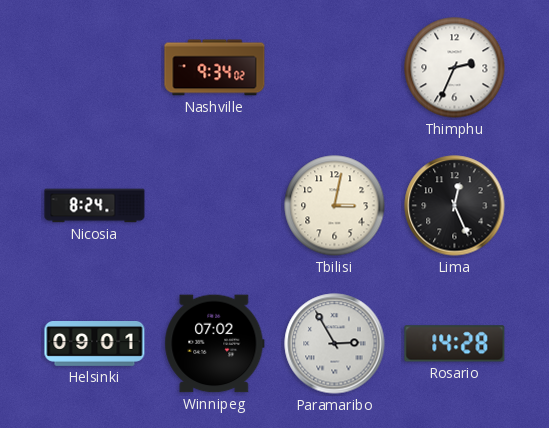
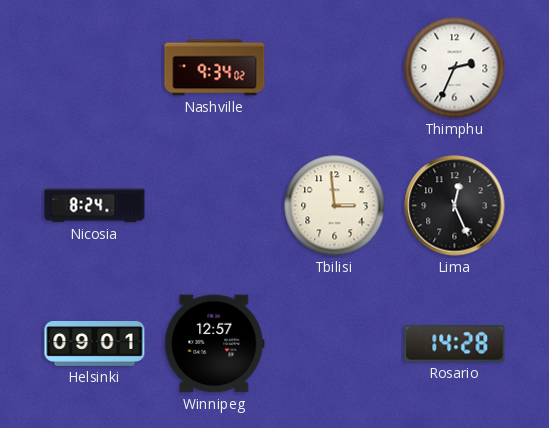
Tbilisi: 3:02 -> 2:59
Winnipeg: 07:02 -> 12:57
Paramaribo: 2:55 -> none
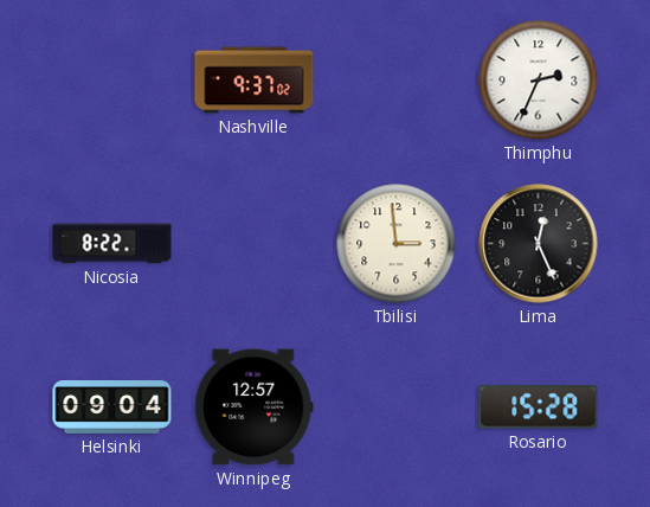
Nashville: 9:34 -> 9:37
Nicosia: 8:24 -> 8:22
Helsinki: 09:01 -> 09:04
Rosario: 14:28 -> 15:28
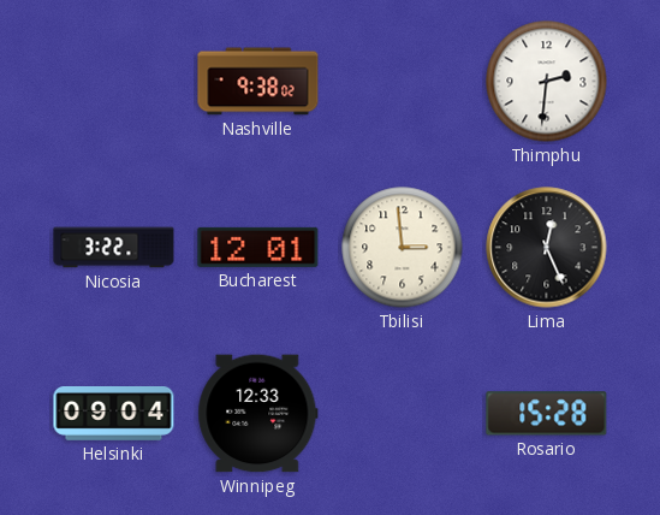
Nashville: 9:37 -> 9:38
Thimphu: 2:34 -> 2:31
Nicosia: 8:22 -> 3:22
Bucharest: none -> 12:01
Winnipeg: 12:57 -> 12:33
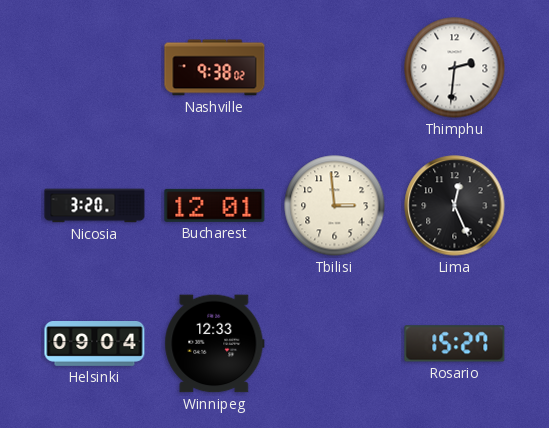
Nicosia: 3:22 -> 3:20
Rosario: 15:28 -> 15:27
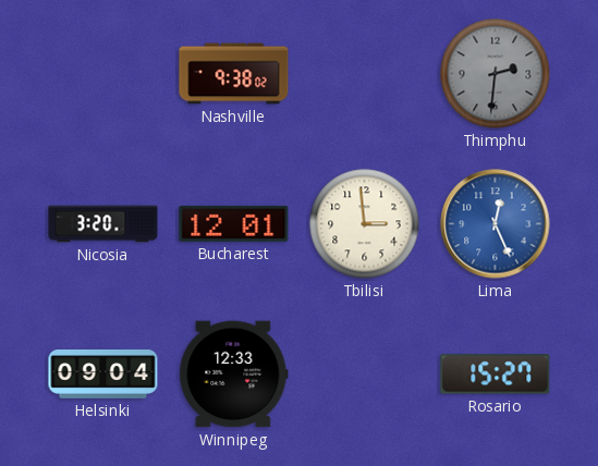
Thimphu dial: white -> grey
Lima dial: black -> blue
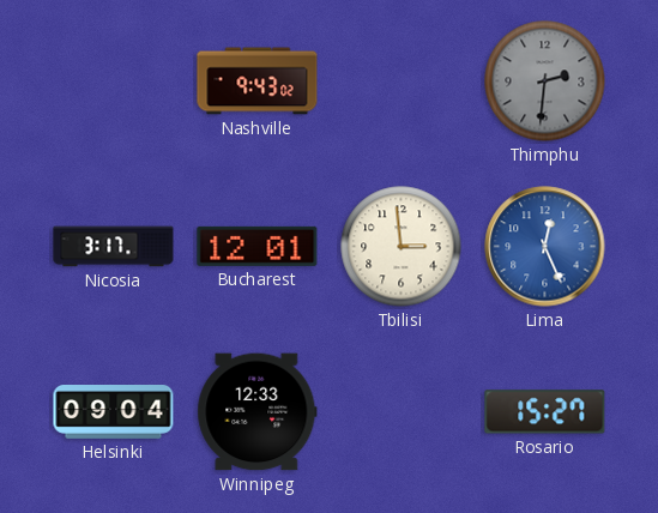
Nashville: 9:38 -> 9:43
Nicosia: 3:20 -> 3:17
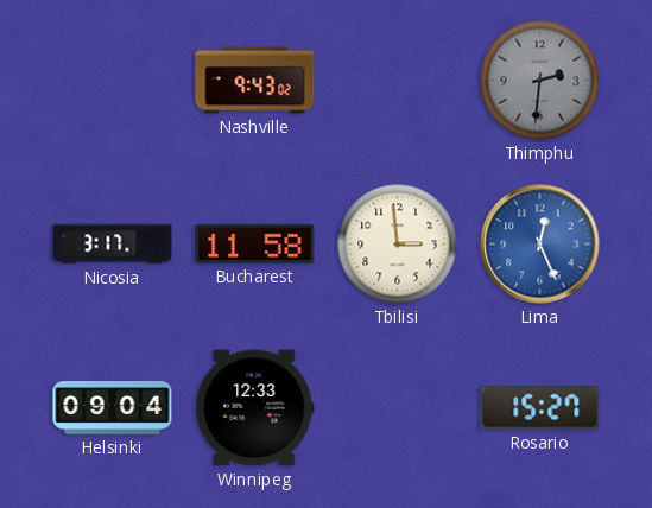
Bucharest: 12:01 -> 11:58
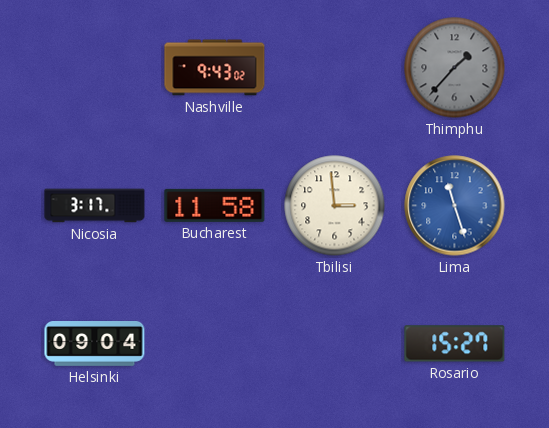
Thimphu: 2:31 -> 1:37
Lima: 12:26 -> 11:27
Winnipeg: 12:33 -> none
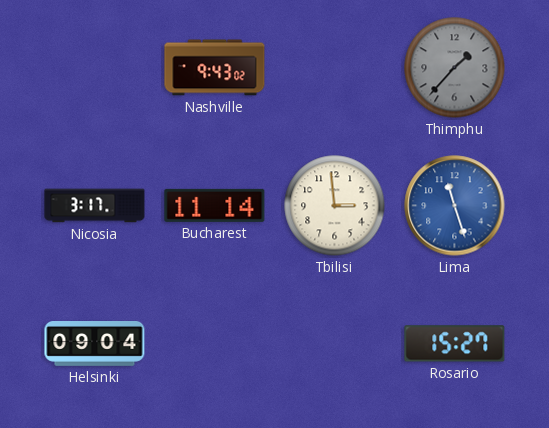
Bucharest: 11:58 -> 11:14
